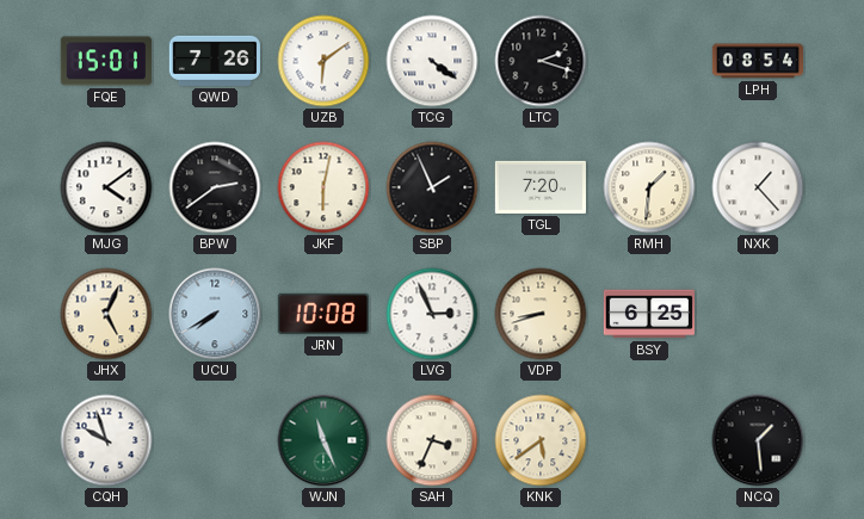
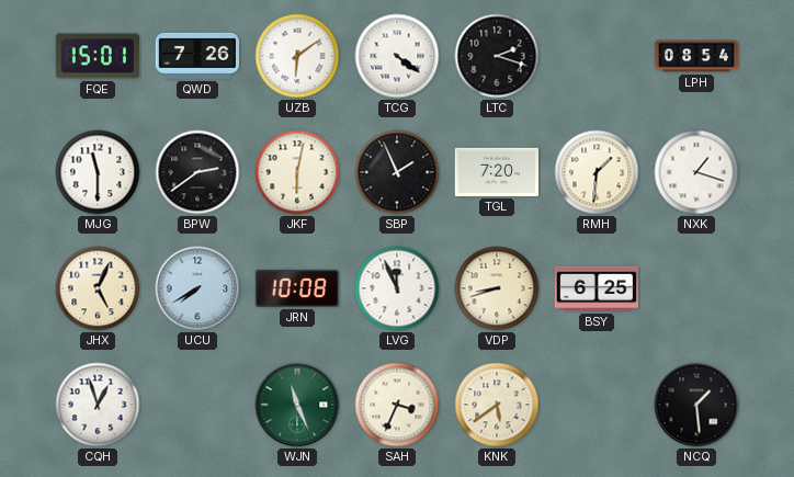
MJG: 4:09 -> 11:30
NXK: 1:23 -> 1:18
LVG: 2:56 -> 11:56
CQH: 9:57 -> 12:57
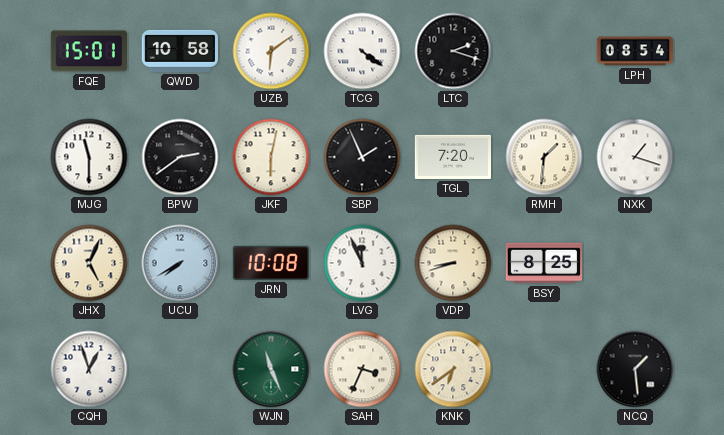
QWD: 7:26 -> 10:58
BSY: 6:25 -> 8:25
KNK: 5:39 -> 6:39
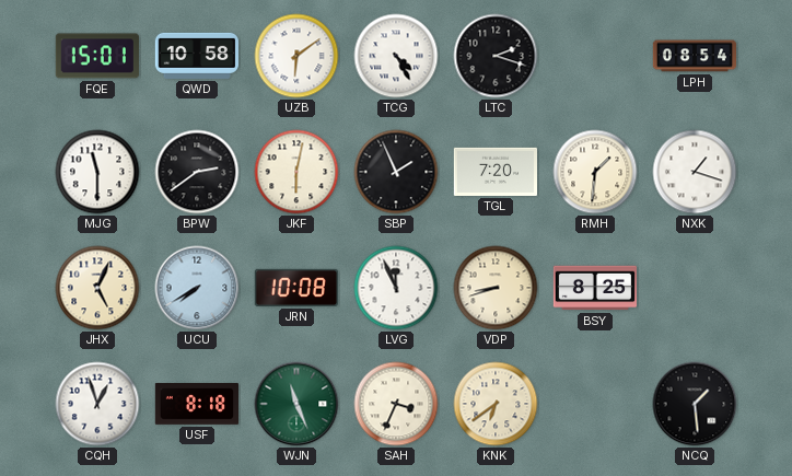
TCG: 4:21 -> 4:25
USF: none -> 8:18
